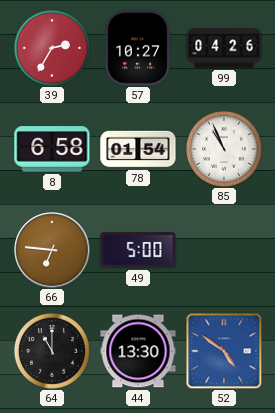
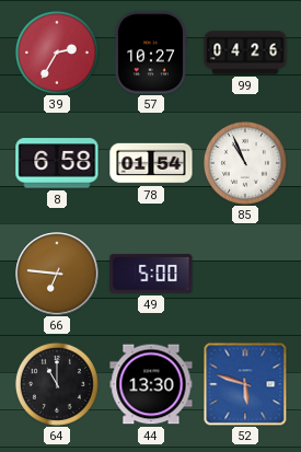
52: 4:51 -> 5:48
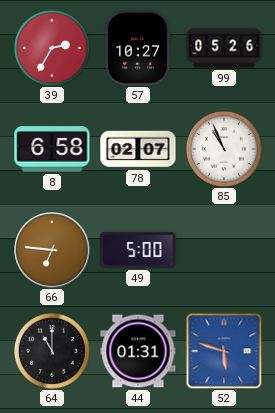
99: 04:26 -> 05:26
78: 01:54 -> 02:07
44: 13:30 -> 01:31
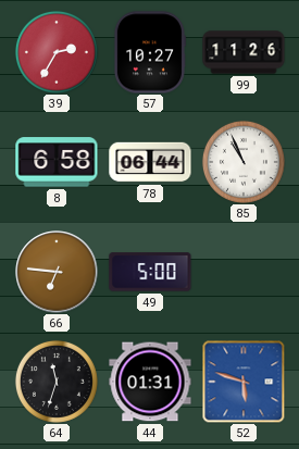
99: 05:26 -> 11:26
78: 02:07 -> 06:44
64: 11:00 -> 11:33
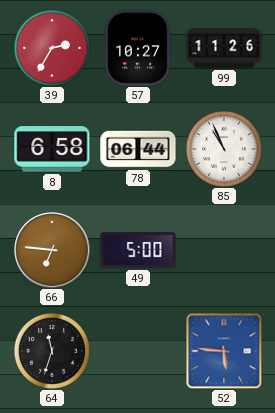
44: 01:31 -> none
52: 5:48 -> 5:46
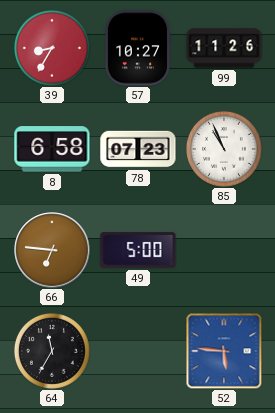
39: 2:35 -> 8:35
78: 06:44 -> 07:23
64: 11:33 -> 11:35
